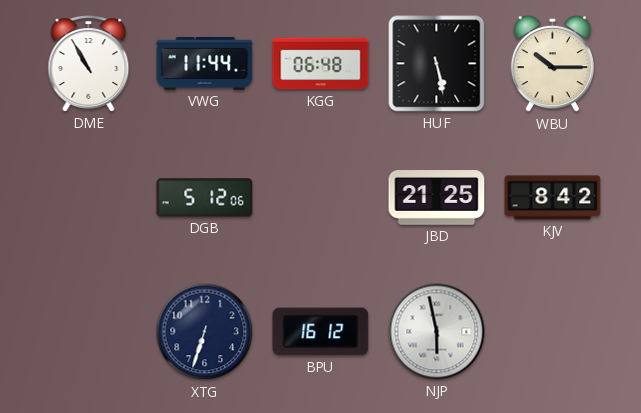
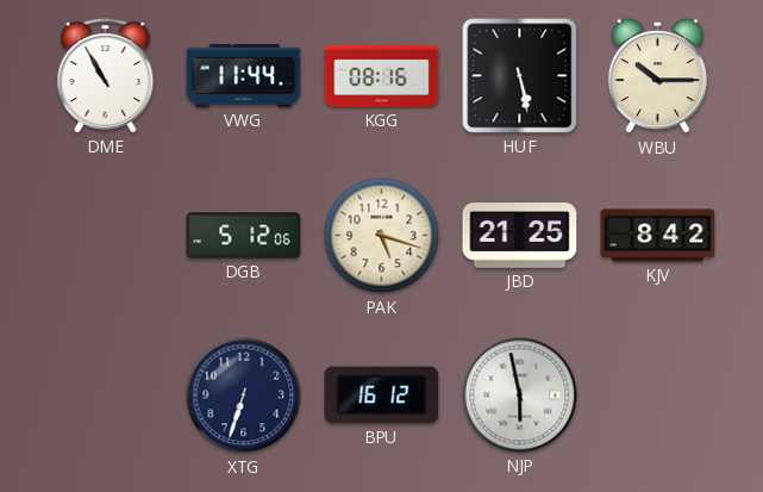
KGG: 06:48 -> 08:16
PAK: none -> 5:18
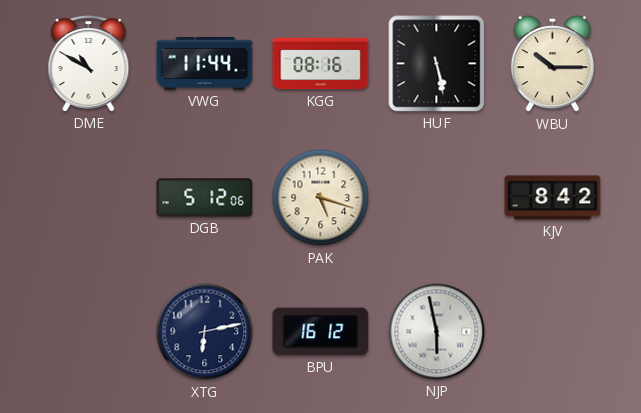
DME: 10:55 -> 10:50
JBD: 21:25 -> none
XTG: 6:33 -> 6:13
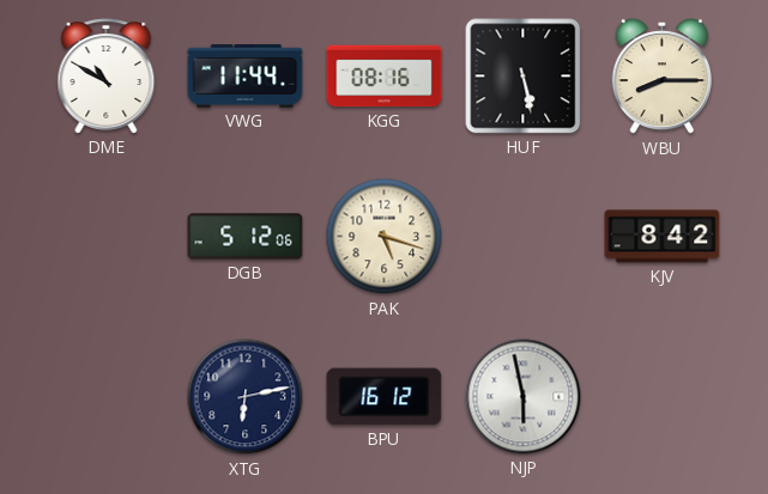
WBU: 10:15 -> 8:15
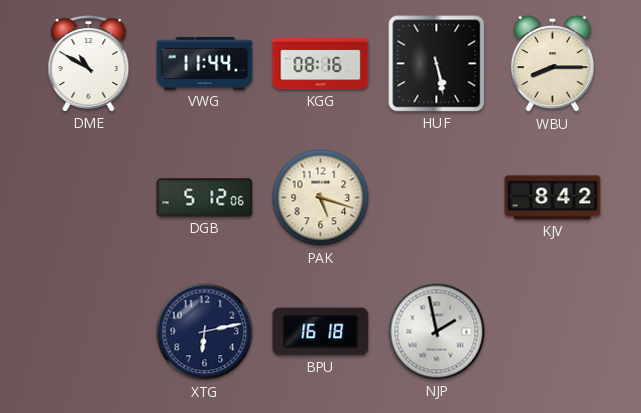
BPU: 16:12 -> 16:18
NJP: 5:58 -> 1:58
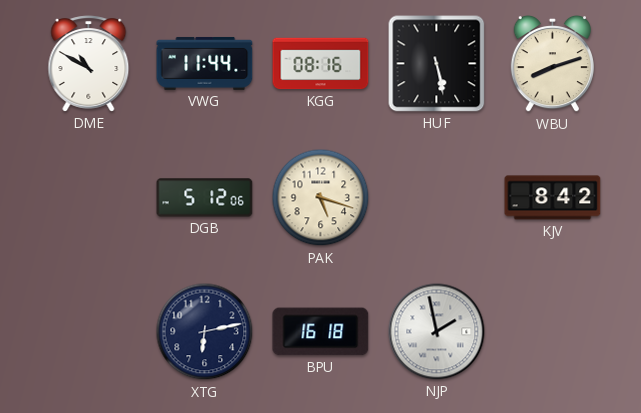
WBU: 8:15 -> 8:12
